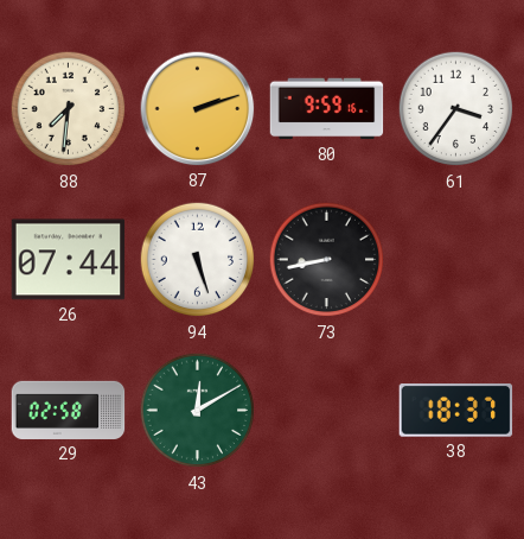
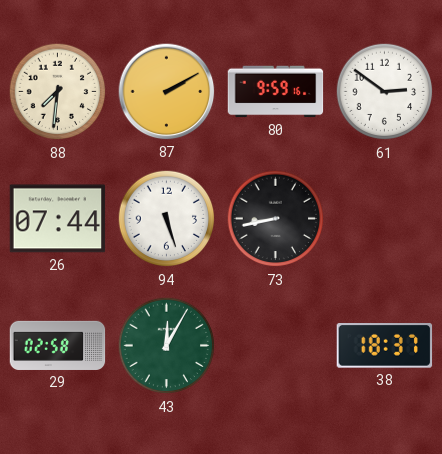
87: 2:12 -> 2:10
61: 3:36 -> 2:51
43: 12:10 -> 12:05
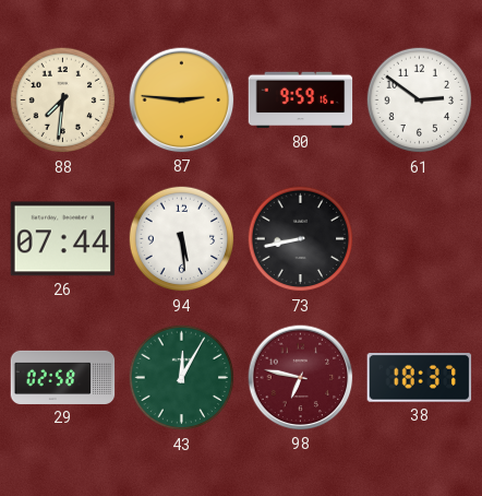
87: 2:10 -> 2:46
94: 5:27 -> 5:29
98: none -> 6:47
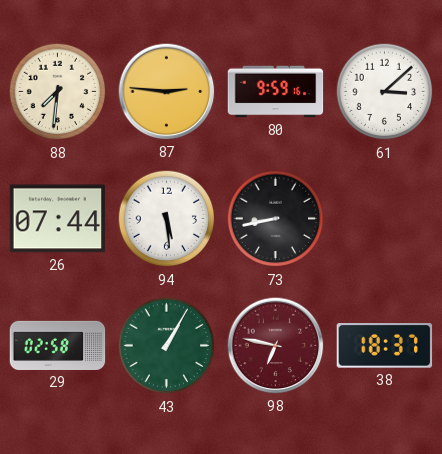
61: 2:51 -> 3:08
43: 12:05 -> 1:05
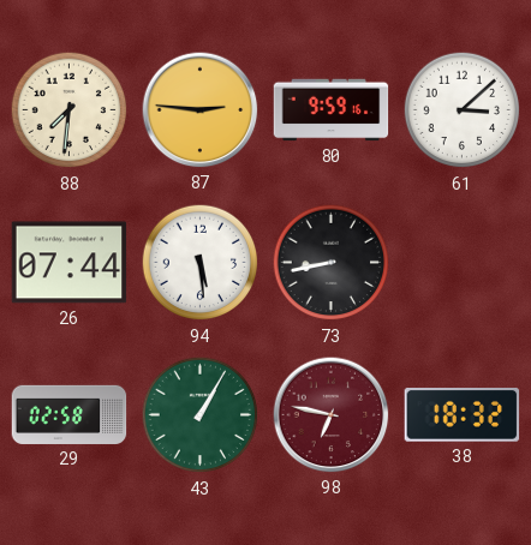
38: 18:37 -> 18:32
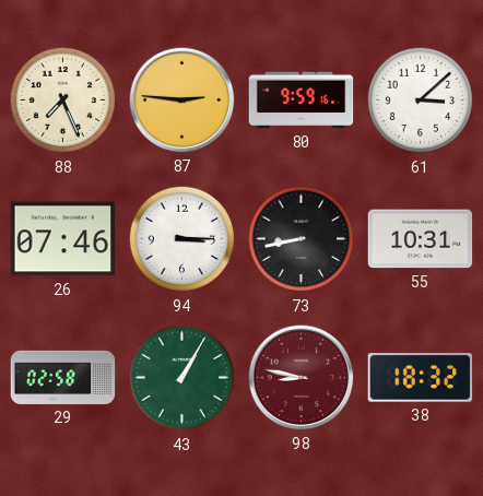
88: 7:31 -> 7:26
26: 07:44 -> 07:46
94: 5:29 -> 3:15
55: none -> 10:31
98: 6:47 -> 8:47
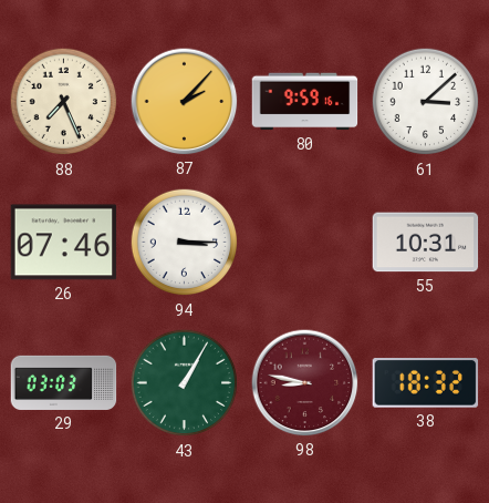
87: 2:46 -> 2:07
73: 8:43 -> none
29: 02:58 -> 03:03
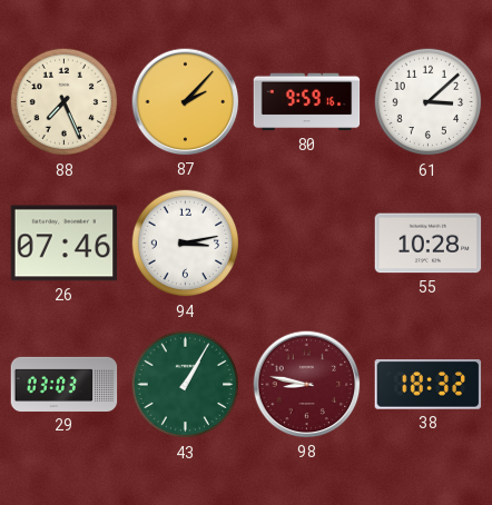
94: 3:15 -> 3:13
55: 10:31 -> 10:28
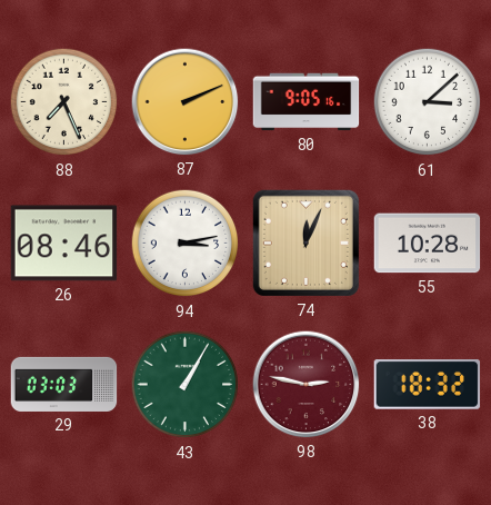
87: 2:07 -> 2:11
80: 9:59 -> 9:05
26: 07:46 -> 08:46
74: none -> 12:04
98: 8:47 -> 2:47
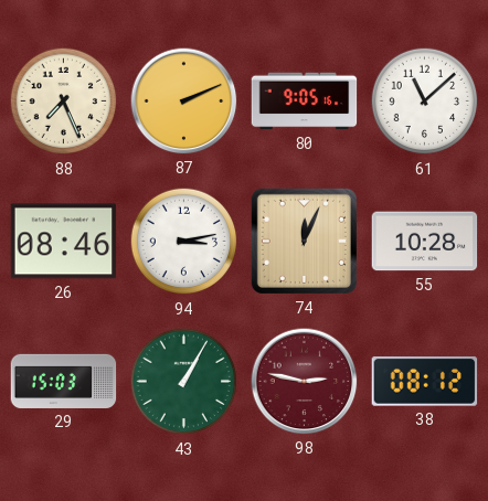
61: 3:08 -> 11:08
29: 03:03 -> 15:03
38: 18:32 -> 08:12
